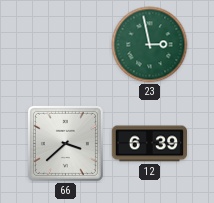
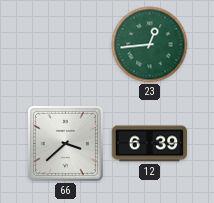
23: 2:58 -> 12:44
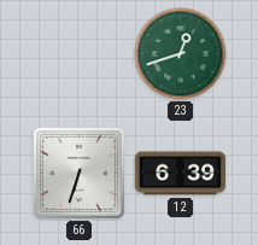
23: 12:44 -> 12:42
66: 3:38 -> 6:33
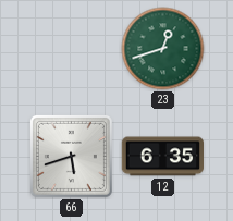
66: 6:33 -> 5:42
12: 6:39 -> 6:35
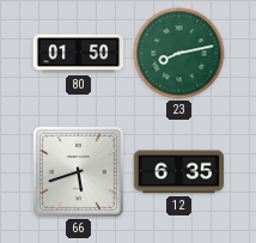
80: none -> 01:50
23: 12:42 -> 8:13
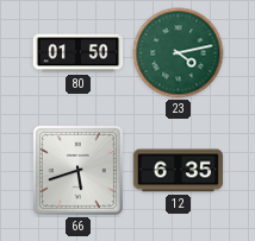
23: 8:13 -> 4:13
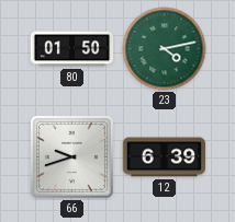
66: 5:42 -> 9:42
12: 6:35 -> 6:39
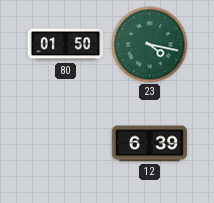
23: 4:13 -> 4:17
66: 9:42 -> none
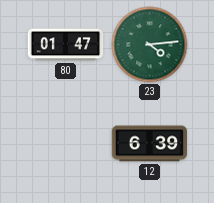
80: 01:50 -> 01:47
23: 4:17 -> 4:14
